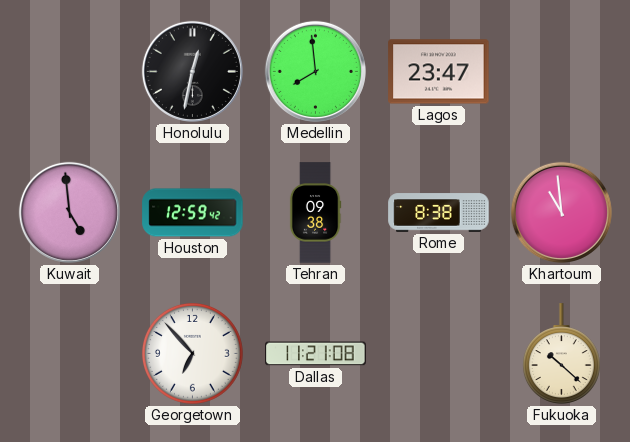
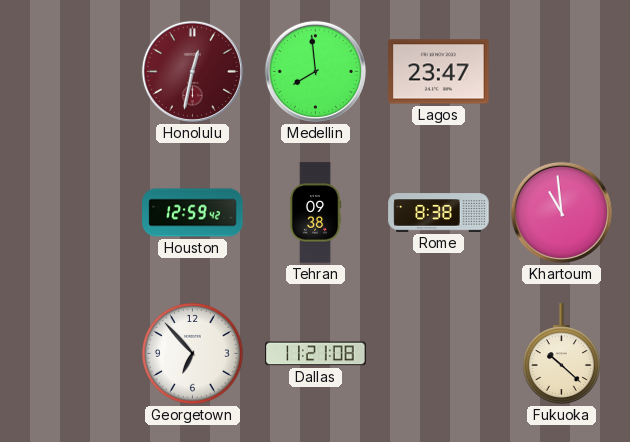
Honolulu dial: black -> burgundy
Kuwait: 4:59 -> none
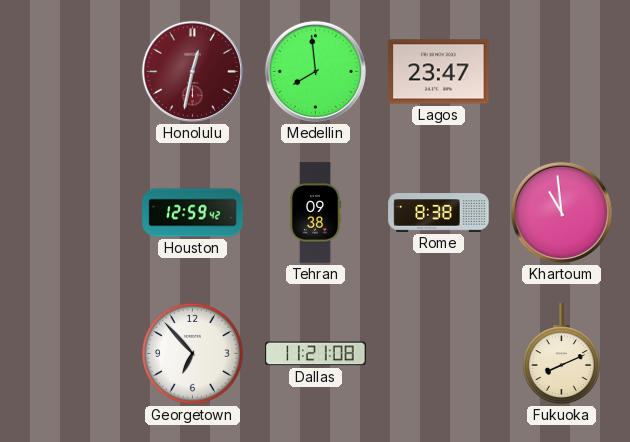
Fukuoka: 10:22 -> 8:11
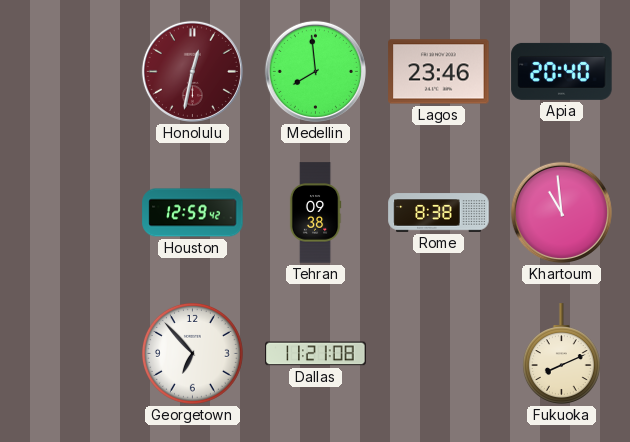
Lagos: 23:47 -> 23:46
Apia: none -> 20:40
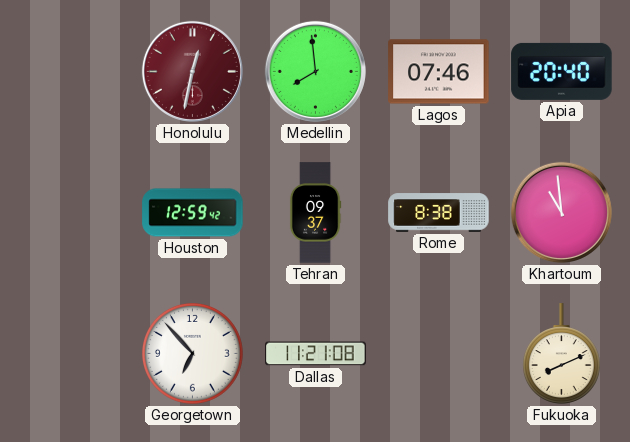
Lagos: 23:46 -> 07:46
Tehran: 09:38 -> 09:37
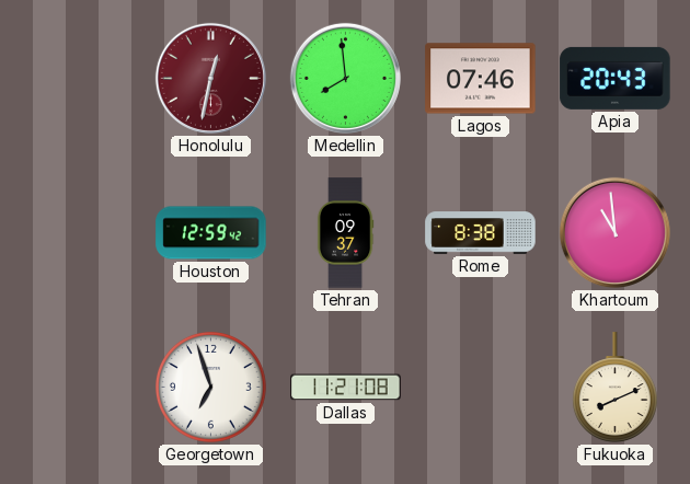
Apia: 20:40 -> 20:43
Georgetown: 6:53 -> 6:57
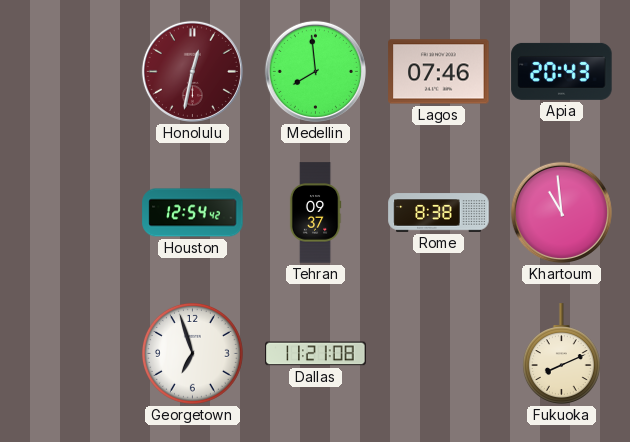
Houston: 12:59 -> 12:54
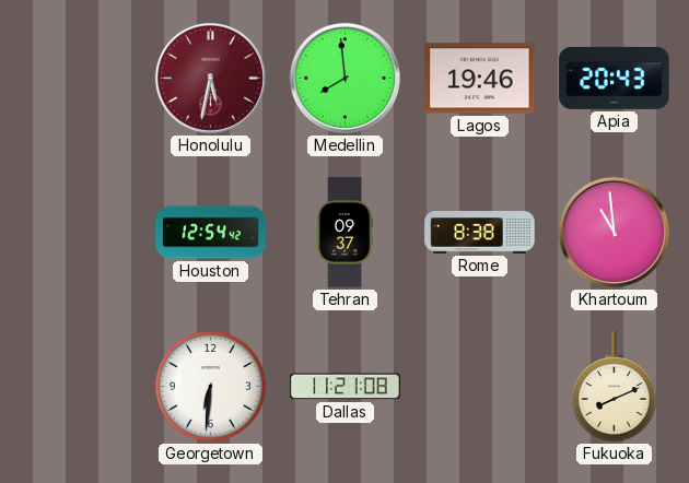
Honolulu: 12:32 -> 5:32
Lagos: 07:46 -> 19:46
Georgetown: 6:57 -> 6:31
